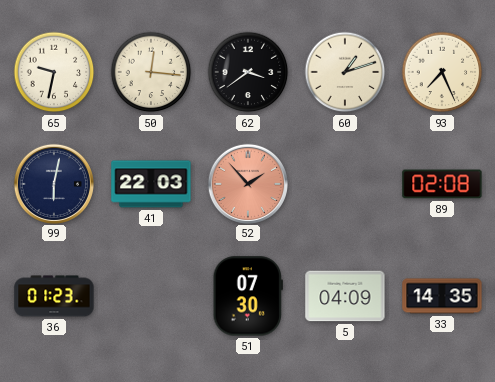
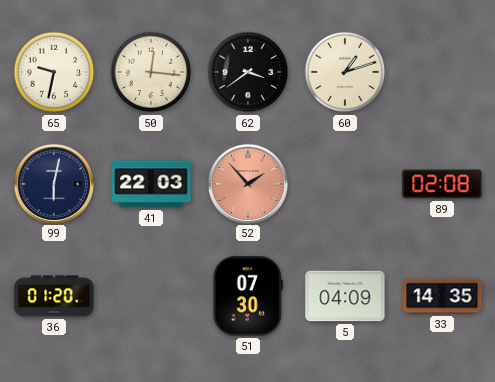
93: 7:26 -> none
36: 01:23 -> 01:20
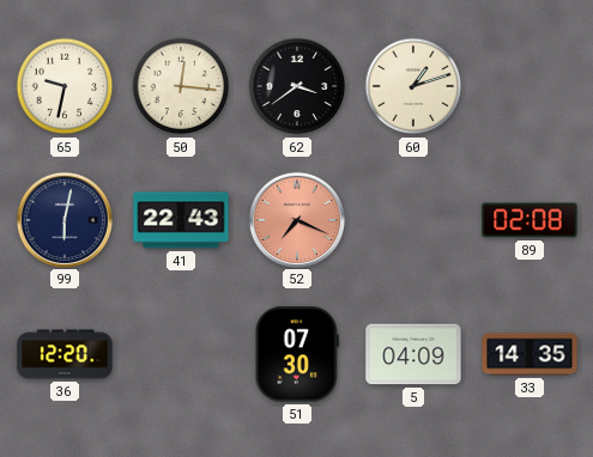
41: 22:03 -> 22:43
52: 1:53 -> 7:19
36: 01:20 -> 12:20
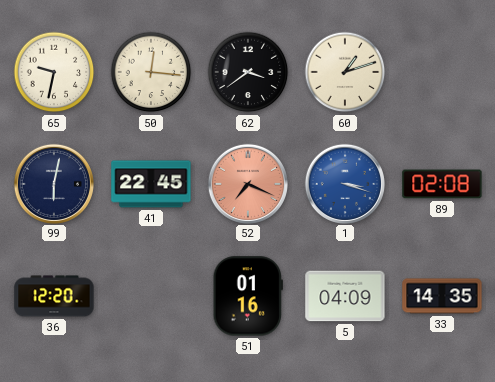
41: 22:43 -> 22:45
1: none -> 3:18
51: 07:30 -> 01:16
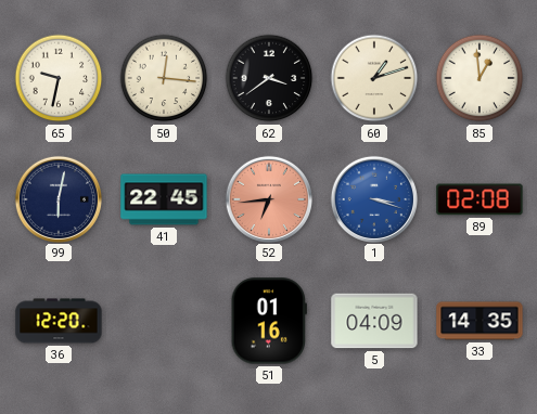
85: none -> 12:59
52: 7:19 -> 6:44
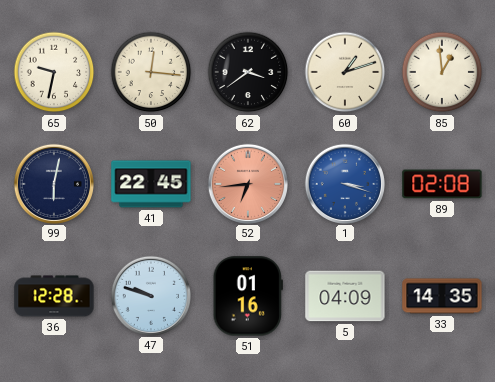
36: 12:20 -> 12:28
47: none -> 9:48
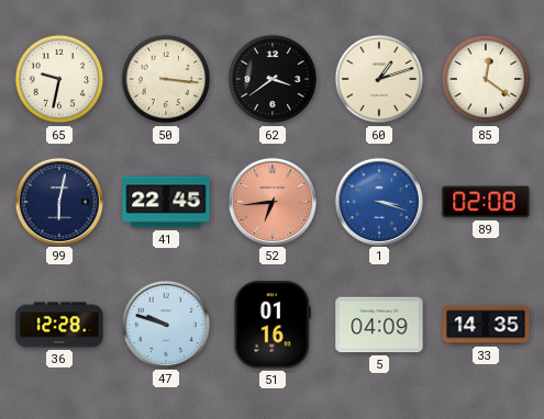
50: 12:16 -> 3:16
85: 12:59 -> 12:21
